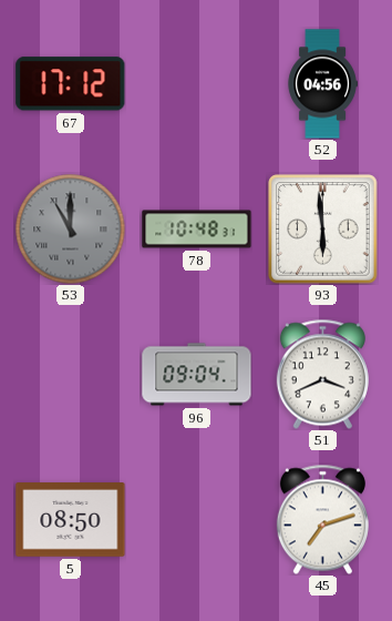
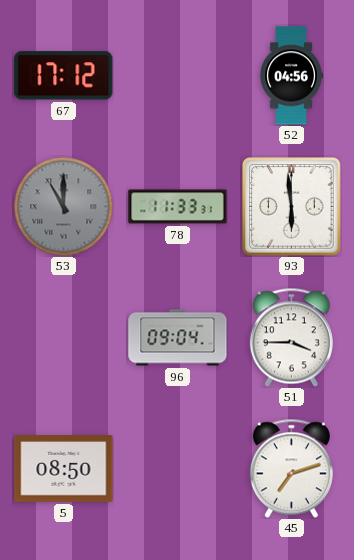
78: 10:48 -> 11:33
51: 3:41 -> 3:45
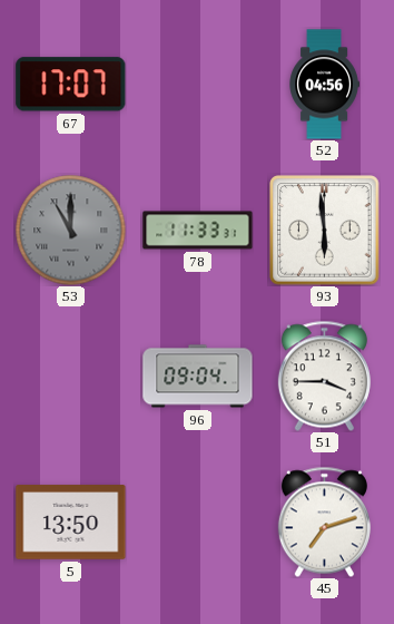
67: 17:12 -> 17:07
5: 08:50 -> 13:50
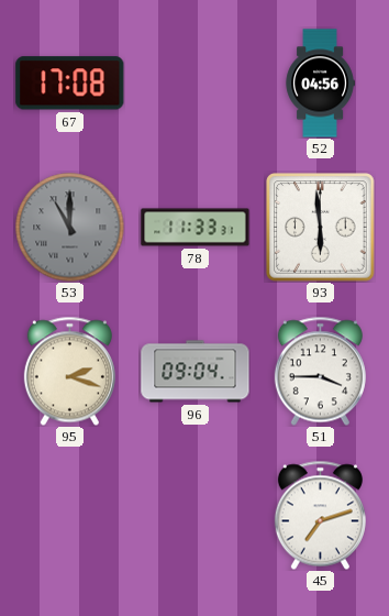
67: 17:07 -> 17:08
95: none -> 2:18
5: 13:50 -> none
